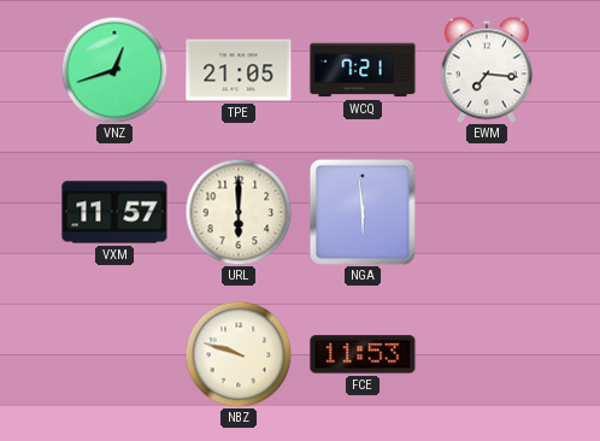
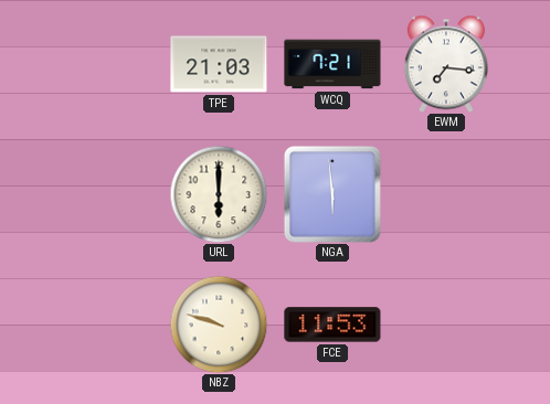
VNZ: 12:42 -> none
TPE: 21:05 -> 21:03
VXM: 11:57 -> none
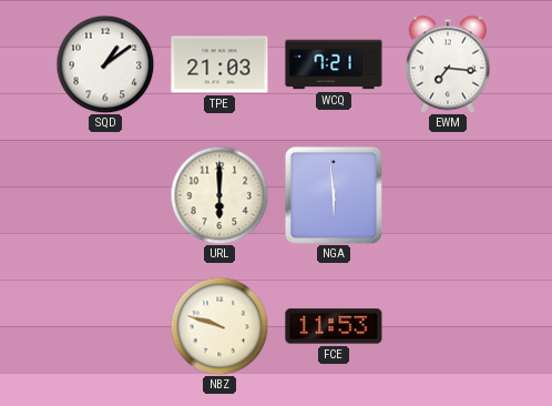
SQD: none -> 1:09
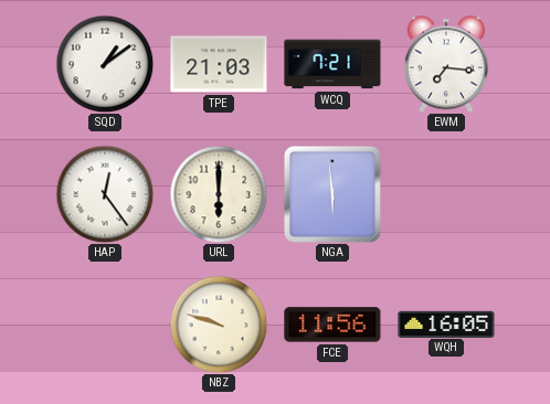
HAP: none -> 12:24
FCE: 11:53 -> 11:56
WQH: none -> 16:05
